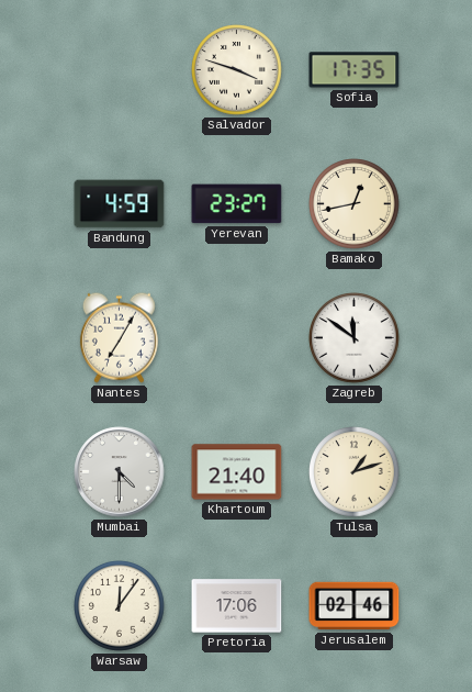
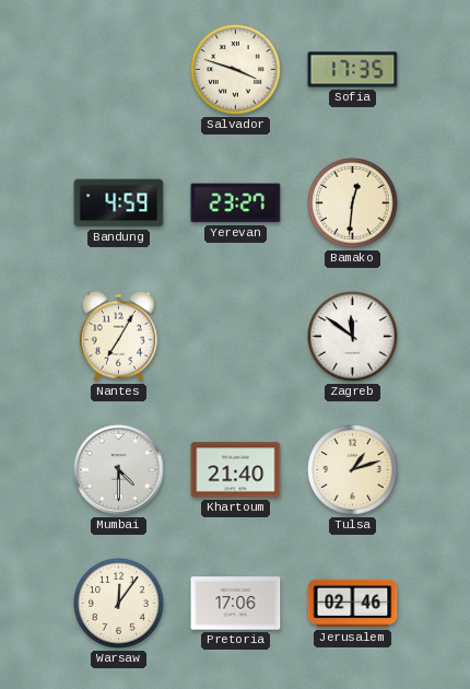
Bamako: 12:43 -> 12:31
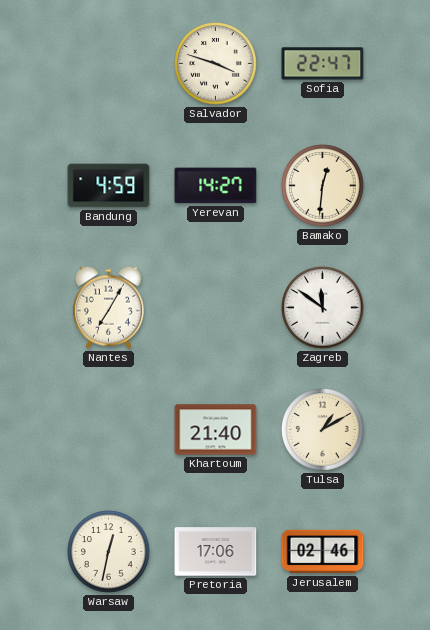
Sofia: 17:35 -> 22:47
Yerevan: 23:27 -> 14:27
Mumbai: 4:30 -> none
Tulsa: 1:12 -> 1:10
Warsaw: 12:06 -> 12:32
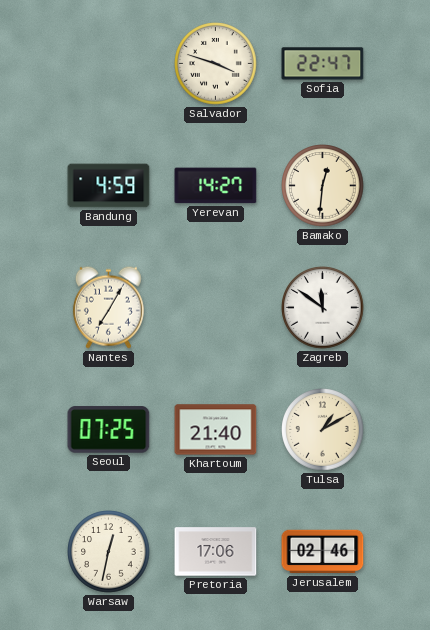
Seoul: none -> 07:25
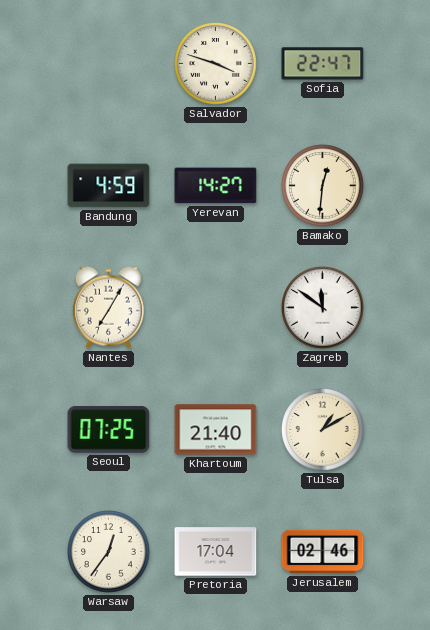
Warsaw: 12:32 -> 12:36
Pretoria: 17:06 -> 17:04
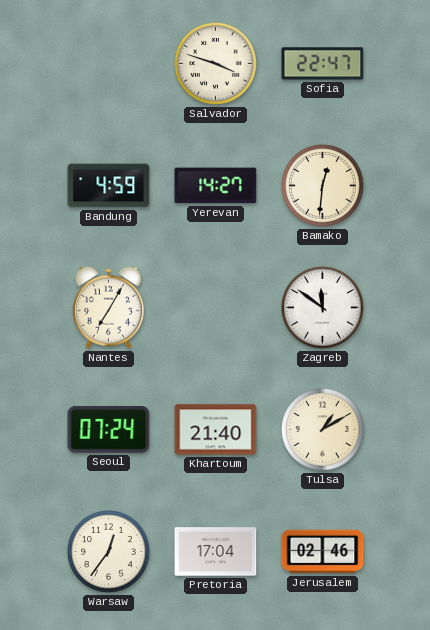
Seoul: 07:25 -> 07:24
